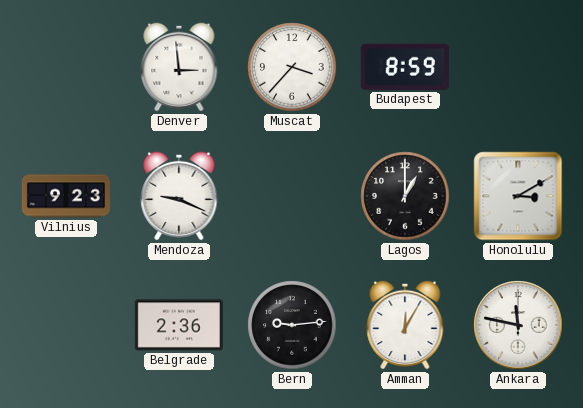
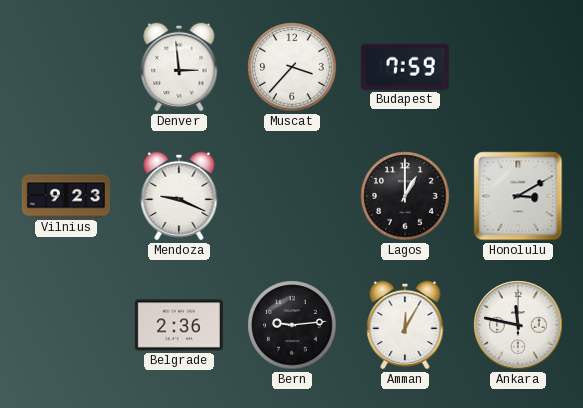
Budapest: 8:59 -> 7:59
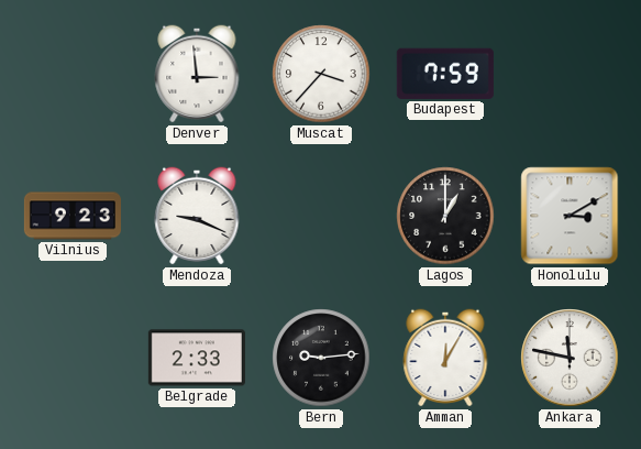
Belgrade: 2:36 -> 2:33
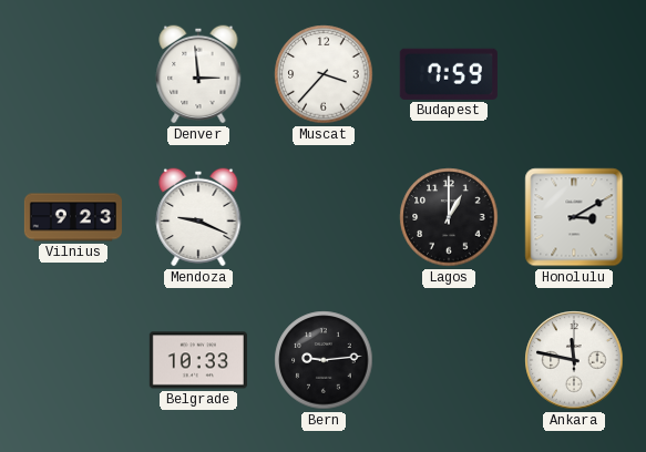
Belgrade: 2:33 -> 10:33
Amman: 12:05 -> none
